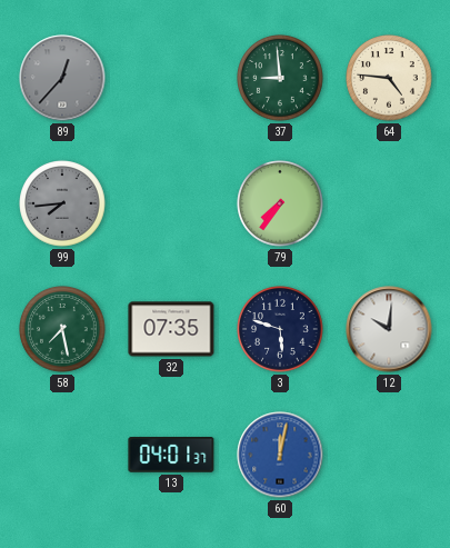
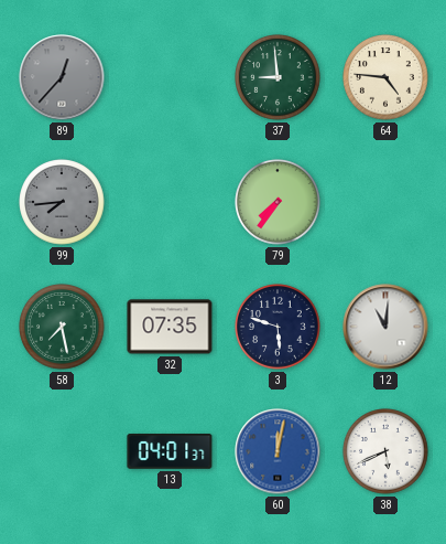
12: 10:01 -> 11:01
38: none -> 5:41
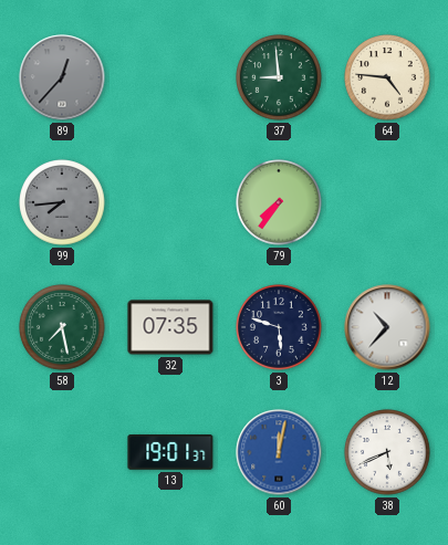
12: 11:01 -> 10:37
13: 04:01 -> 19:01
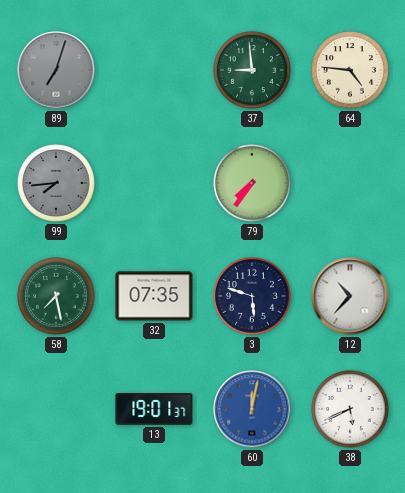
89: 12:37 -> 7:03
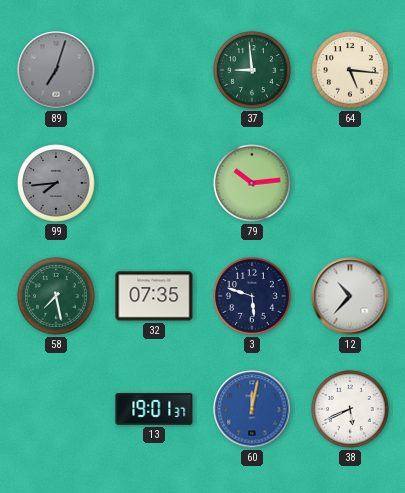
64: 4:46 -> 5:16
79: 7:36 -> 10:14
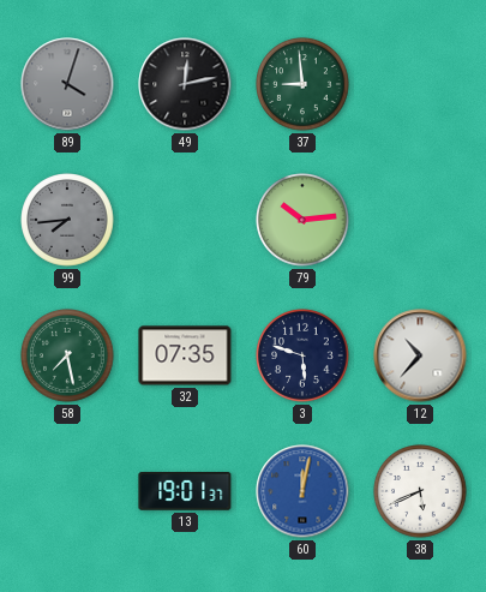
89: 7:03 -> 4:03
49: none -> 12:13
64: 5:16 -> none
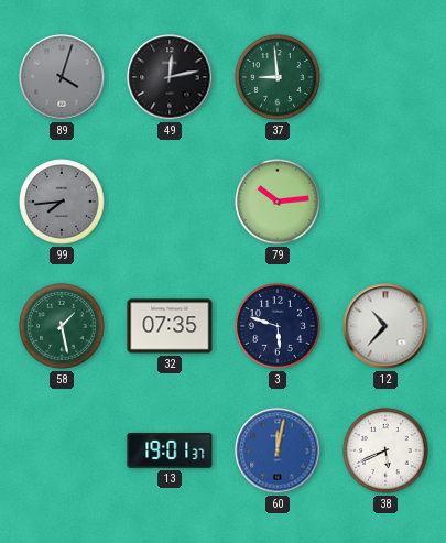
58: 7:28 -> 1:28
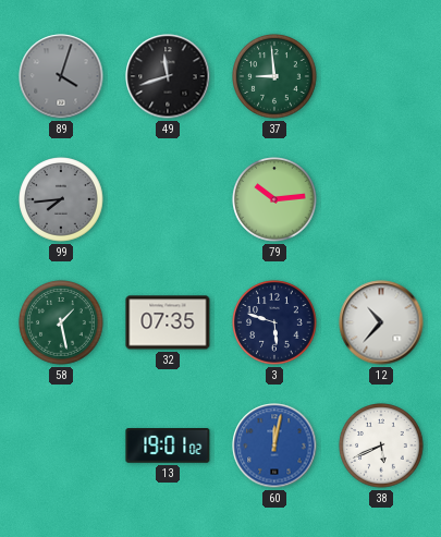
49: 12:13 -> 11:42
13: 19:01:37 -> 19:01:02
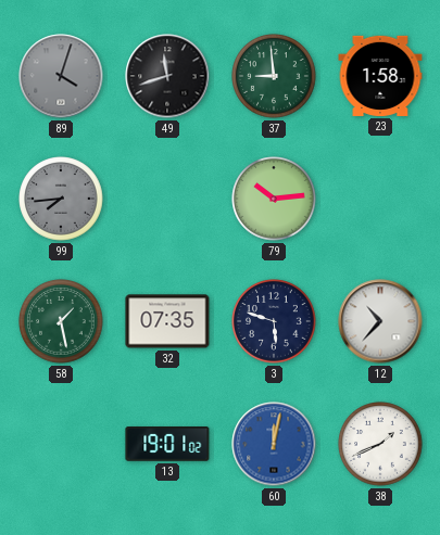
23: none -> 1:58
38: 5:41 -> 1:41
